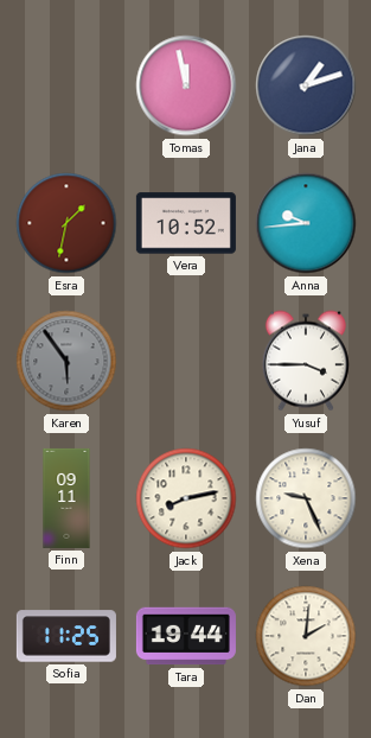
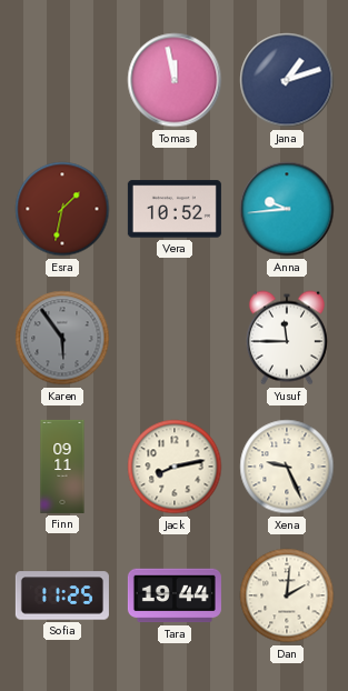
Yusuf: 3:45 -> 11:45
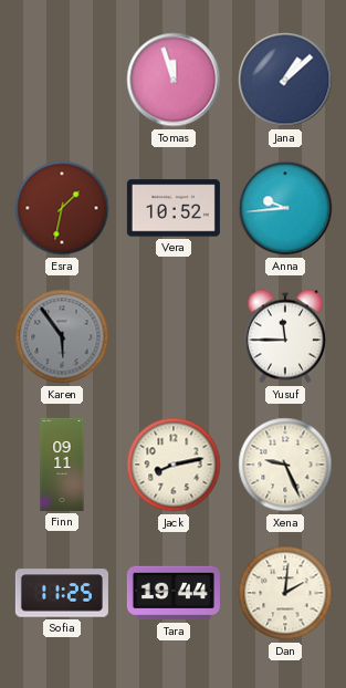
Tomas: 11:58 -> 11:57
Jana: 1:12 -> 1:08
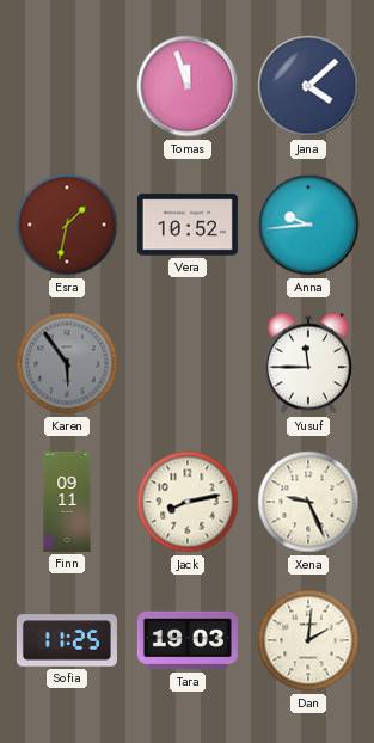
Jana: 1:08 -> 4:08
Tara: 19:44 -> 19:03
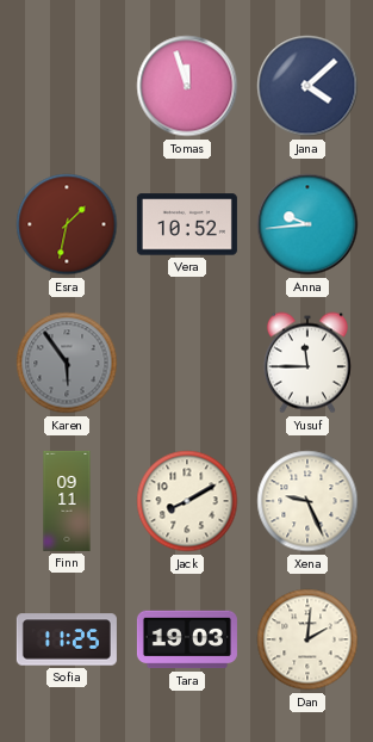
Jack: 8:13 -> 8:10
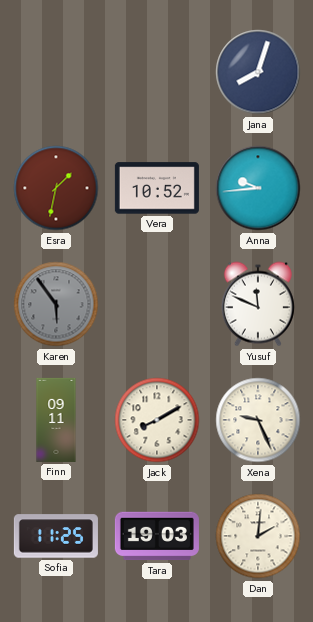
Tomas: 11:57 -> none
Jana: 4:08 -> 8:03
Yusuf: 11:45 -> 11:49
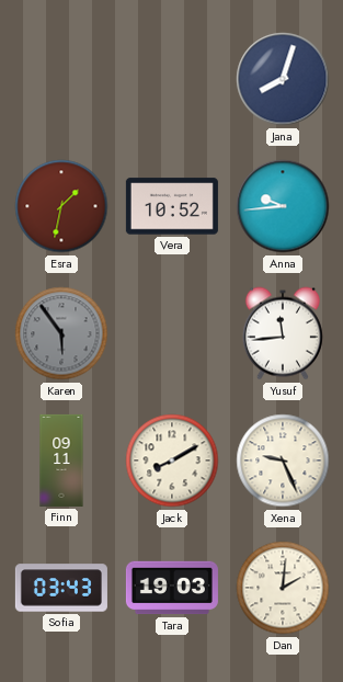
Yusuf: 11:49 -> 11:44
Sofia: 11:25 -> 03:43
